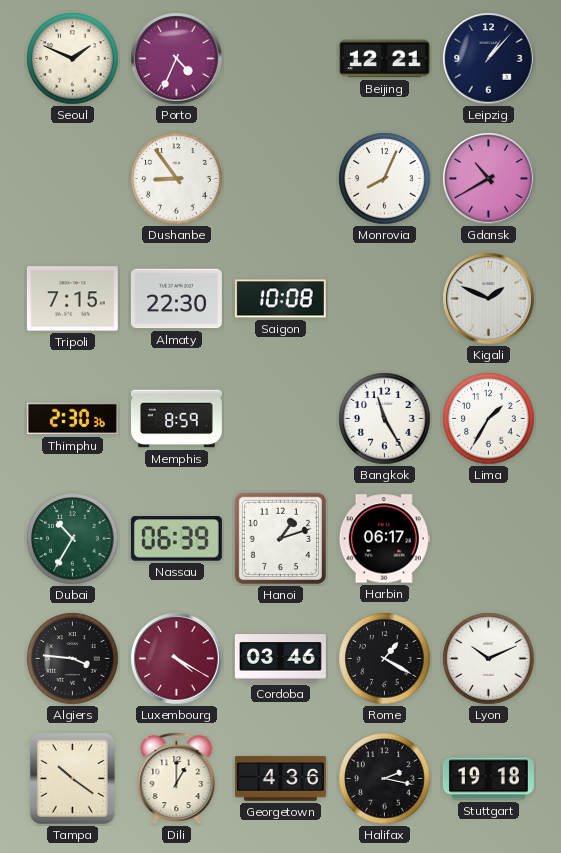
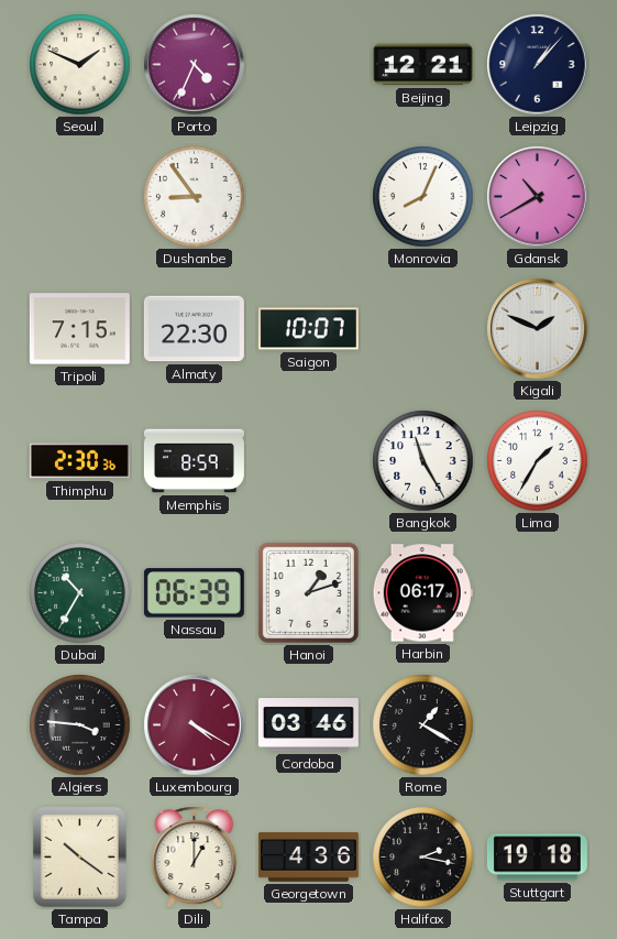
Saigon: 10:08 -> 10:07
Lyon: 10:11 -> none
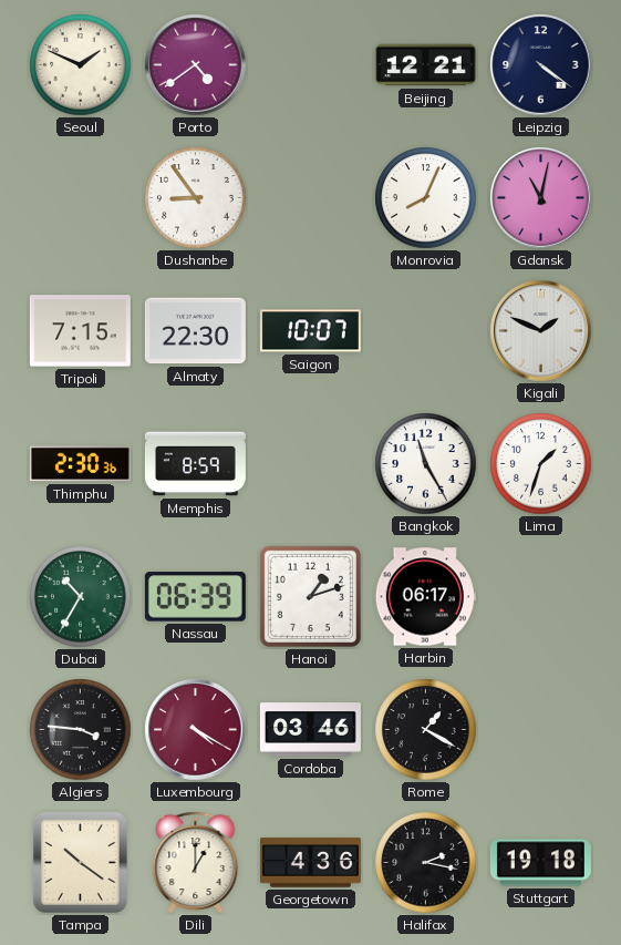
Porto: 4:34 -> 4:39
Leipzig: 1:07 -> 4:21
Gdansk: 10:40 -> 11:02
Lima: 1:35 -> 1:33
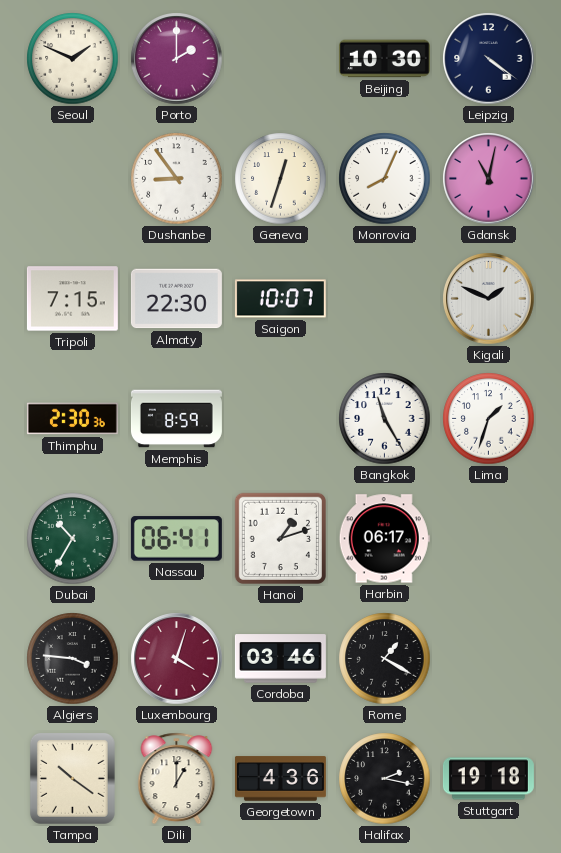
Porto: 4:39 -> 2:00
Beijing: 12:21 -> 10:30
Geneva: none -> 12:33
Nassau: 06:39 -> 06:41
Luxembourg: 4:20 -> 4:03
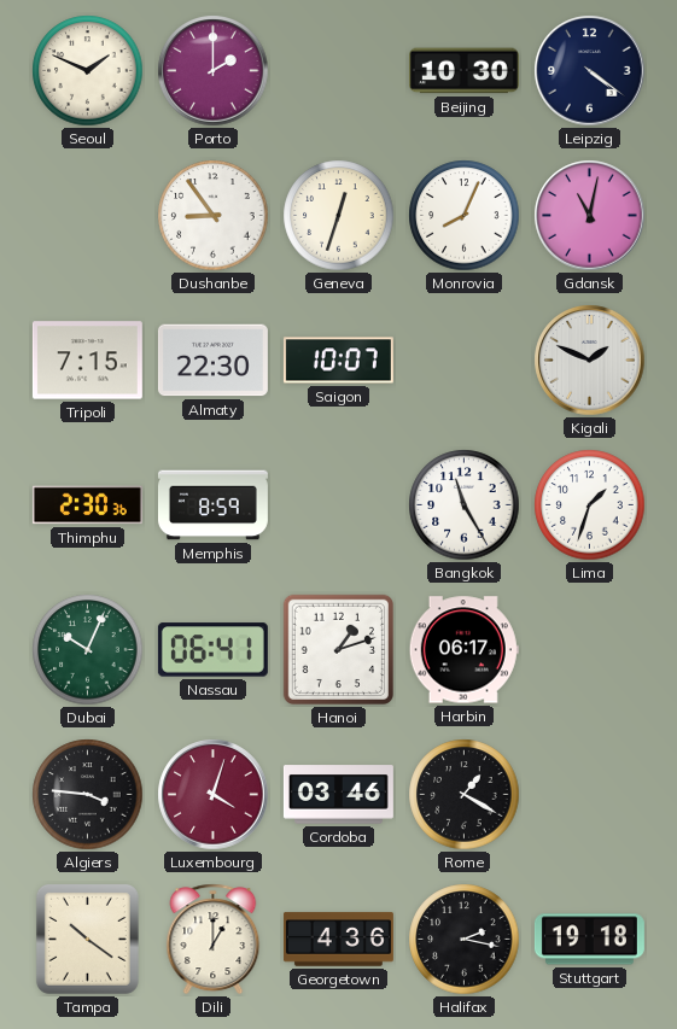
Dubai: 10:35 -> 10:04
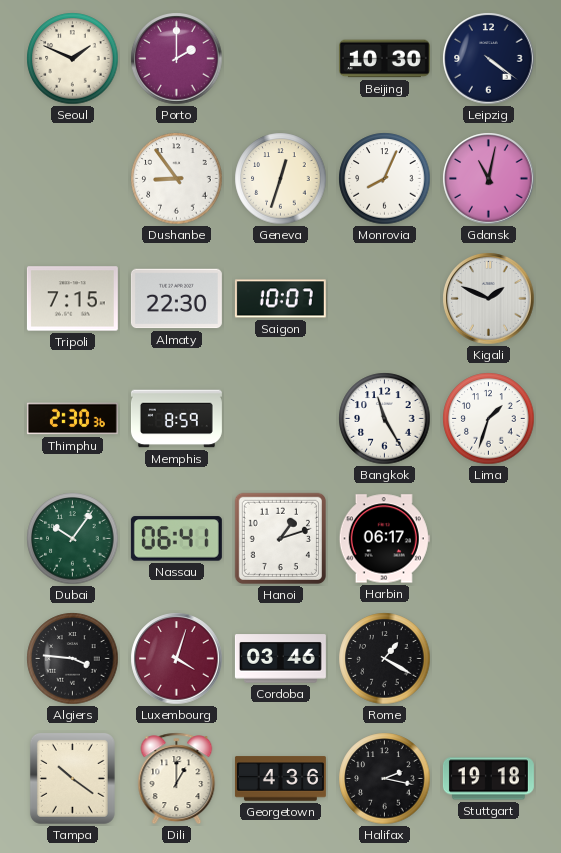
Dubai: 10:04 -> 10:06
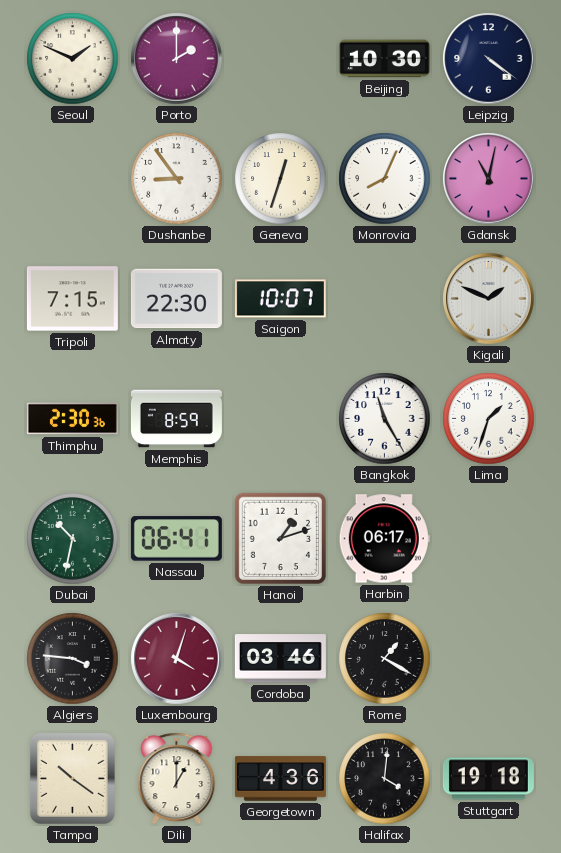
Dubai: 10:06 -> 10:32
Halifax: 2:17 -> 4:01
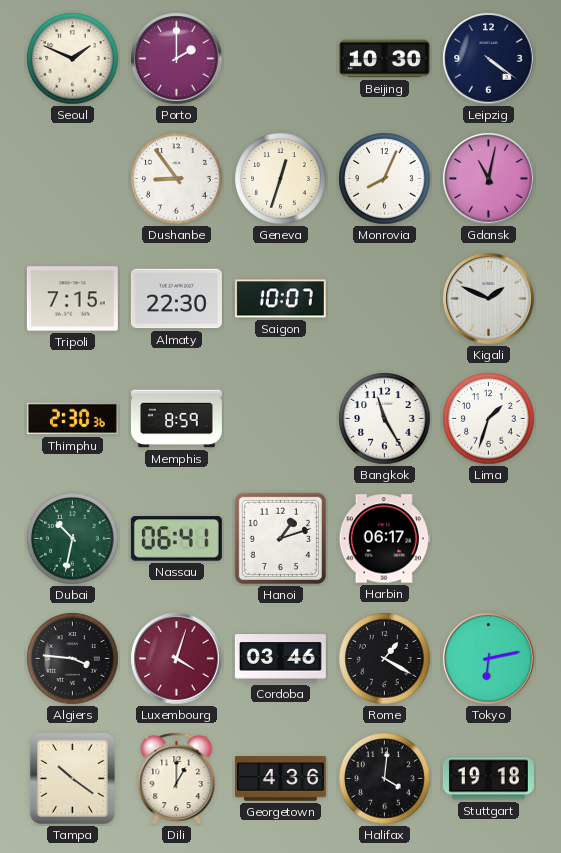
Tokyo: none -> 6:13
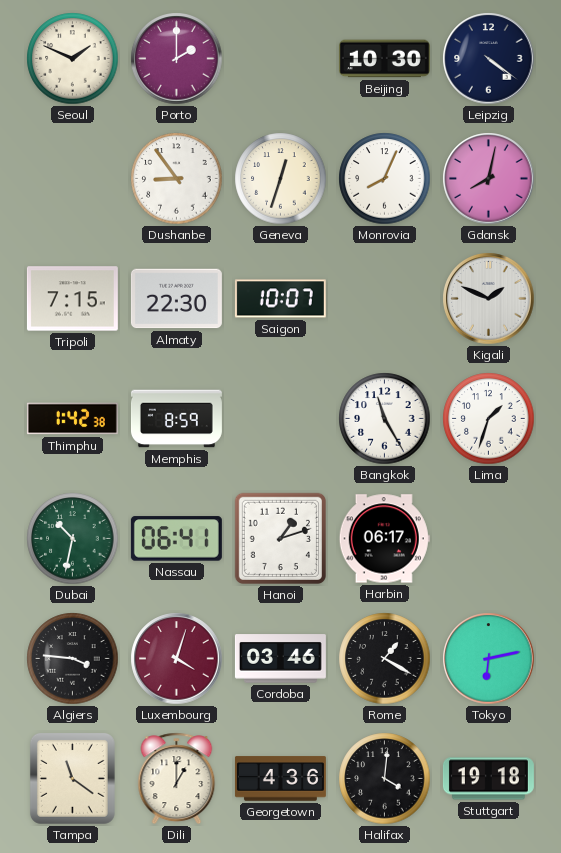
Gdansk: 11:02 -> 8:02
Thimphu: 2:30 -> 1:42
Tampa: 10:21 -> 11:21
